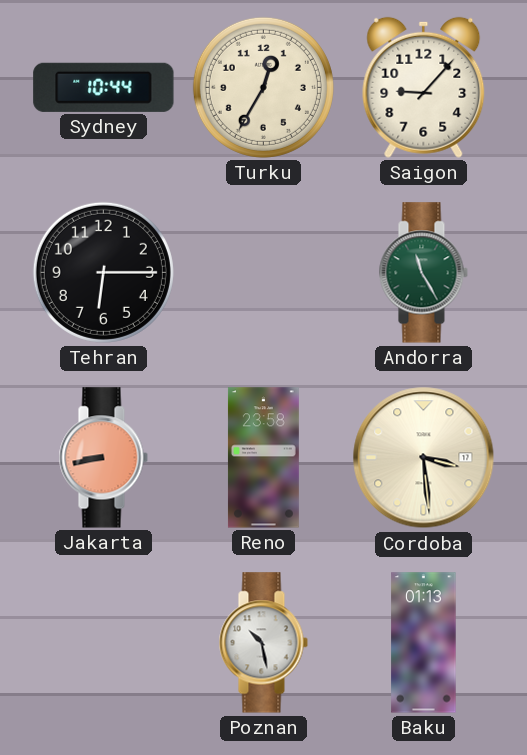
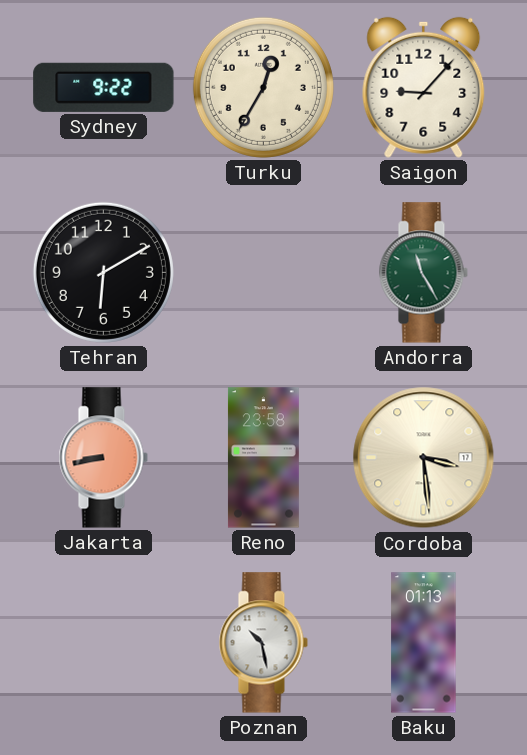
Sydney: 10:44 -> 9:22
Tehran: 6:15 -> 6:10
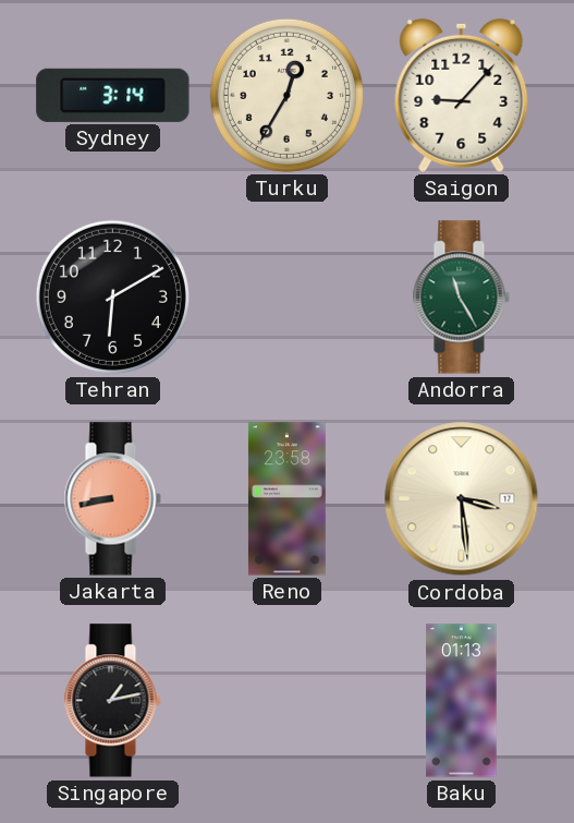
Sydney: 9:22 -> 3:14
Singapore: none -> 1:13
Poznan: 10:28 -> none
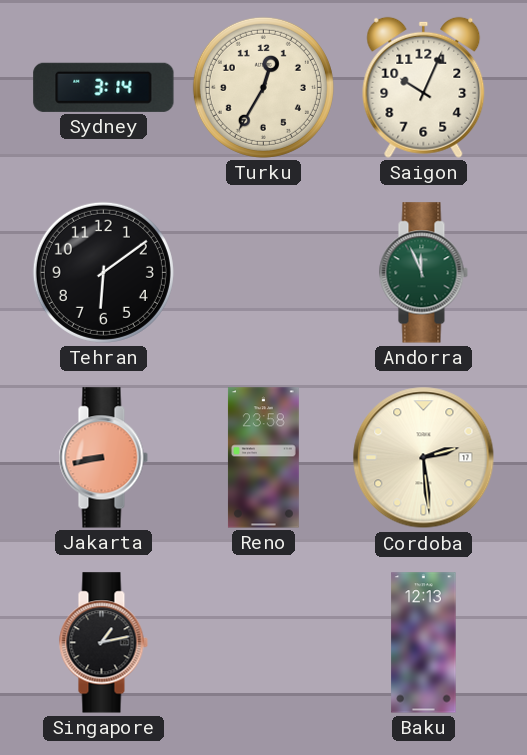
Saigon: 9:07 -> 10:04
Tehran: 6:10 -> 6:09
Andorra: 11:25 -> 11:56
Cordoba: 3:29 -> 2:29
Baku: 01:13 -> 12:13
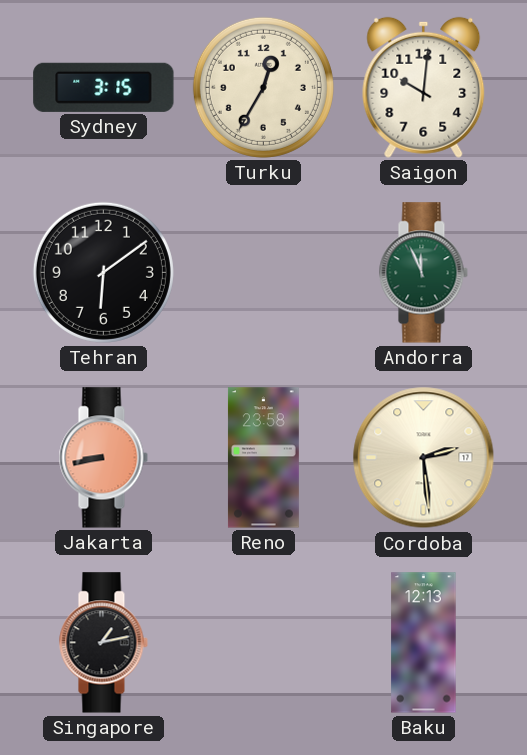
Sydney: 3:14 -> 3:15
Saigon: 10:04 -> 10:01
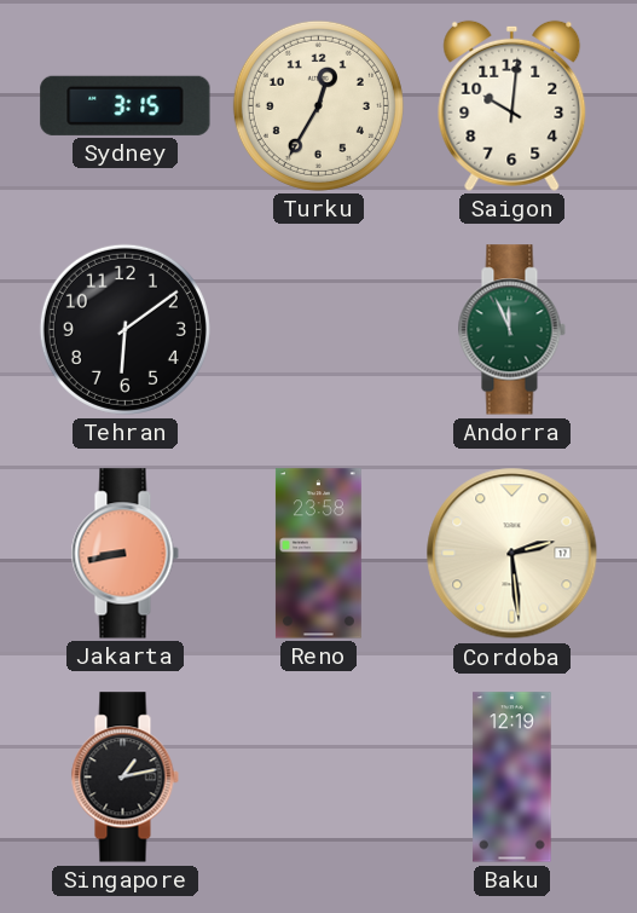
Baku: 12:13 -> 12:19
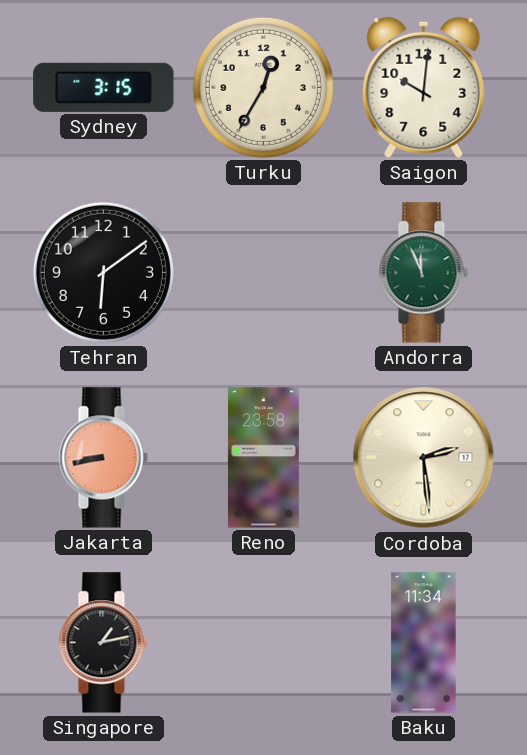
Baku: 12:19 -> 11:34
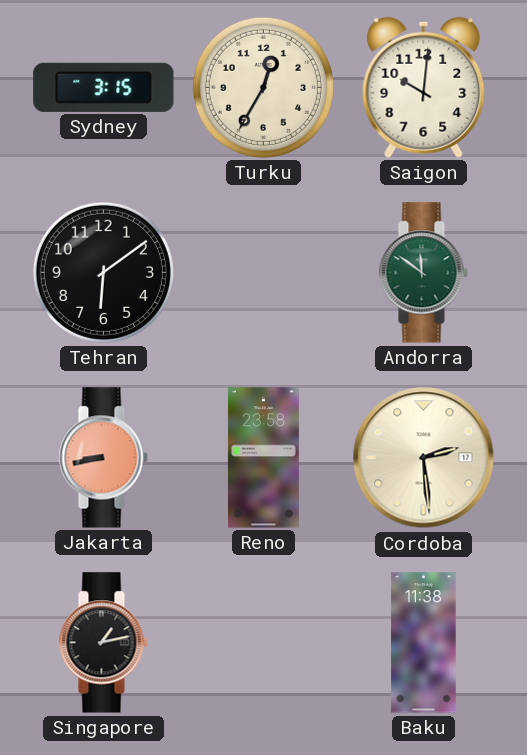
Andorra: 11:56 -> 11:51
Baku: 11:34 -> 11:38
